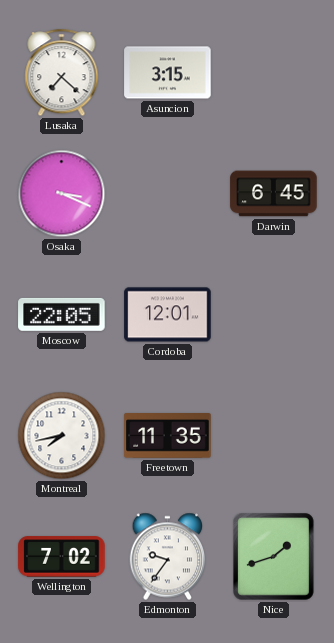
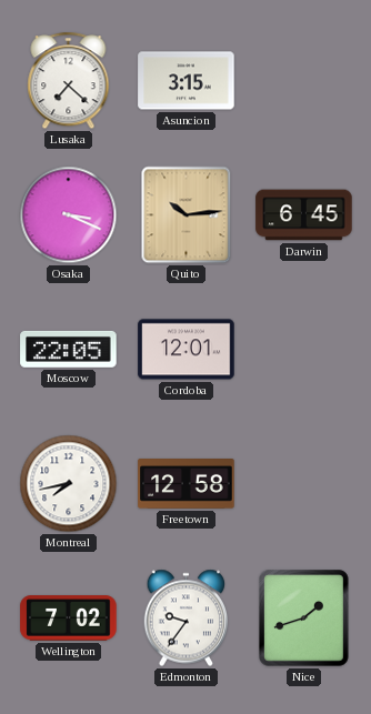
Quito: none -> 10:14
Freetown: 11:35 -> 12:58
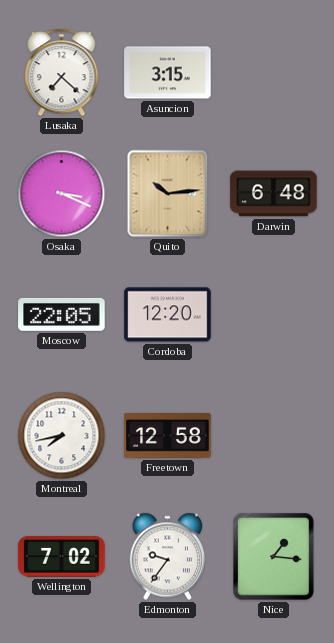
Darwin: 6:45 -> 6:48
Cordoba: 12:01 -> 12:20
Nice: 1:42 -> 1:16
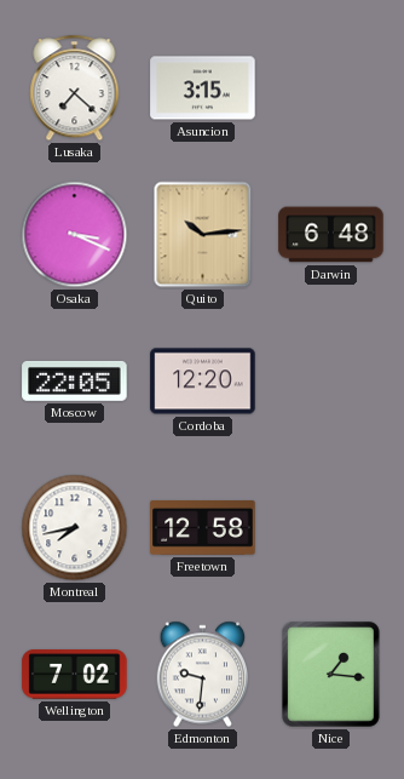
Edmonton: 9:36 -> 9:31
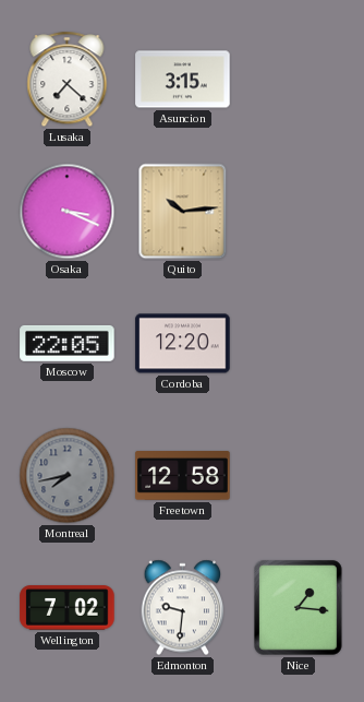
Darwin: 6:48 -> none
Montreal dial: white -> grey
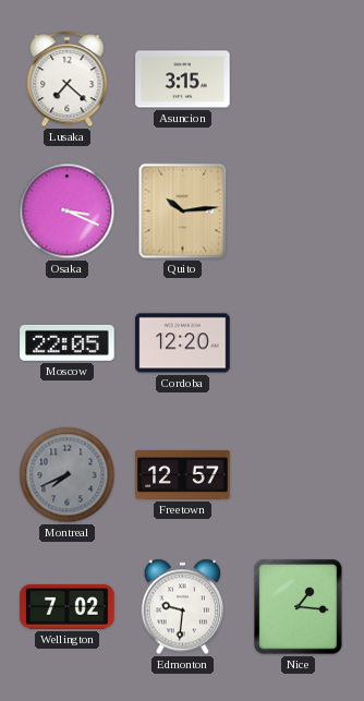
Montreal: 7:43 -> 7:41
Freetown: 12:58 -> 12:57
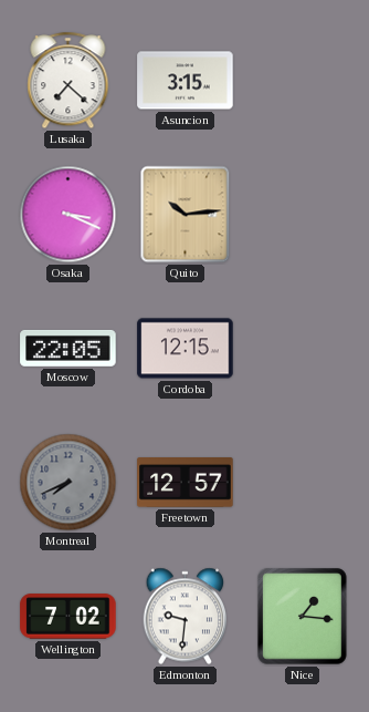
Cordoba: 12:20 -> 12:15
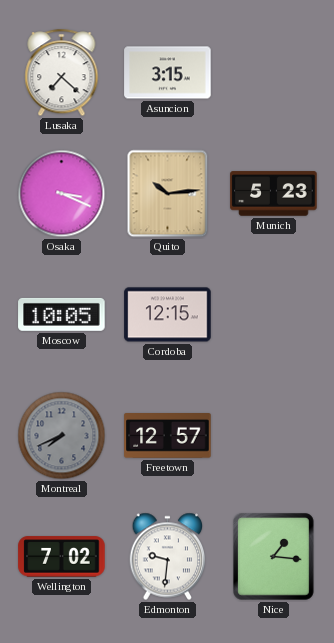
Munich: none -> 5:23
Moscow: 22:05 -> 10:05
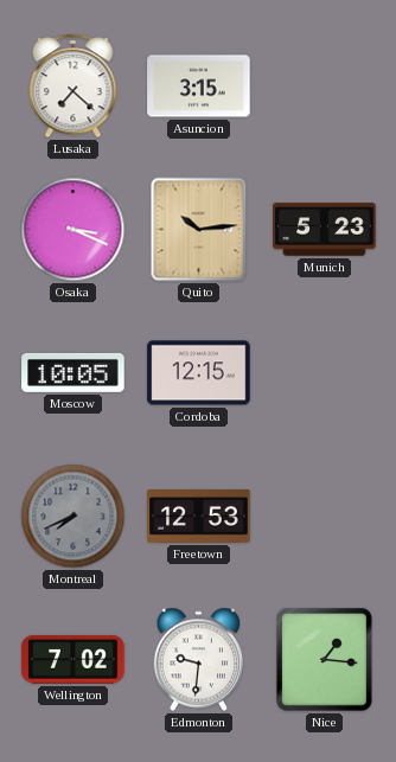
Freetown: 12:57 -> 12:53
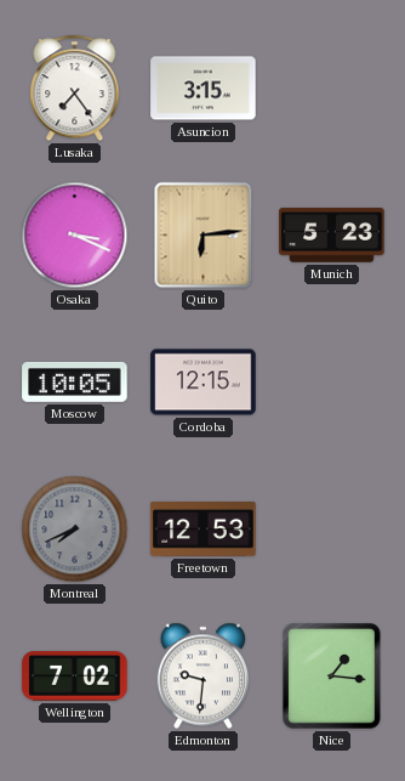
Lusaka: 7:22 -> 7:24
Quito: 10:14 -> 6:14
